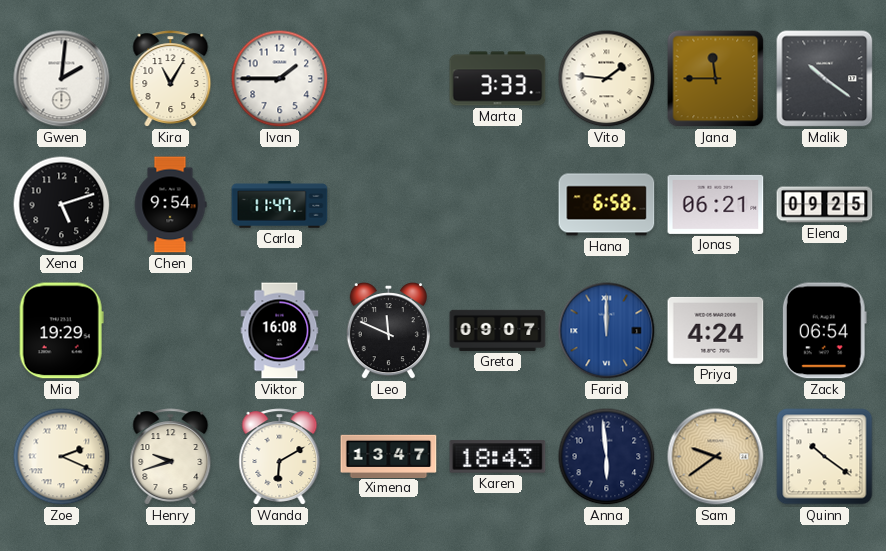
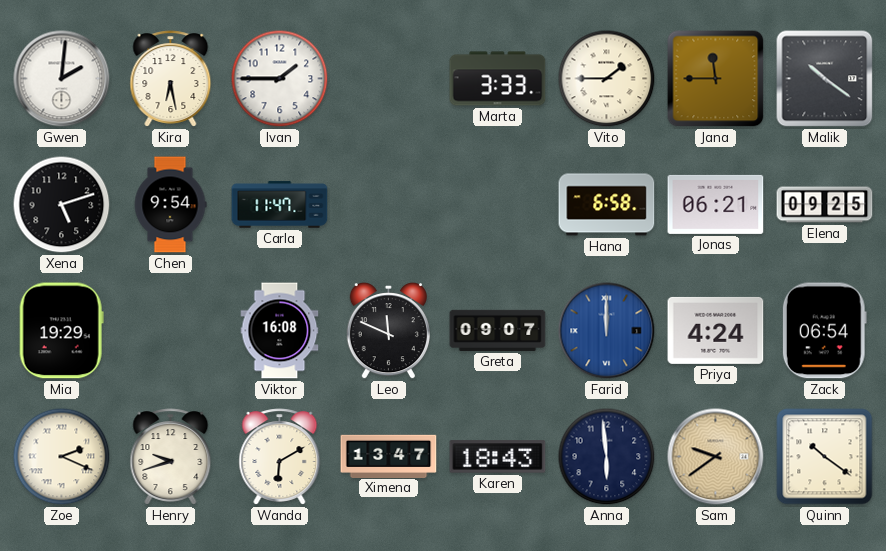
Kira: 11:05 -> 6:28
Vito: 1:46 -> 1:45
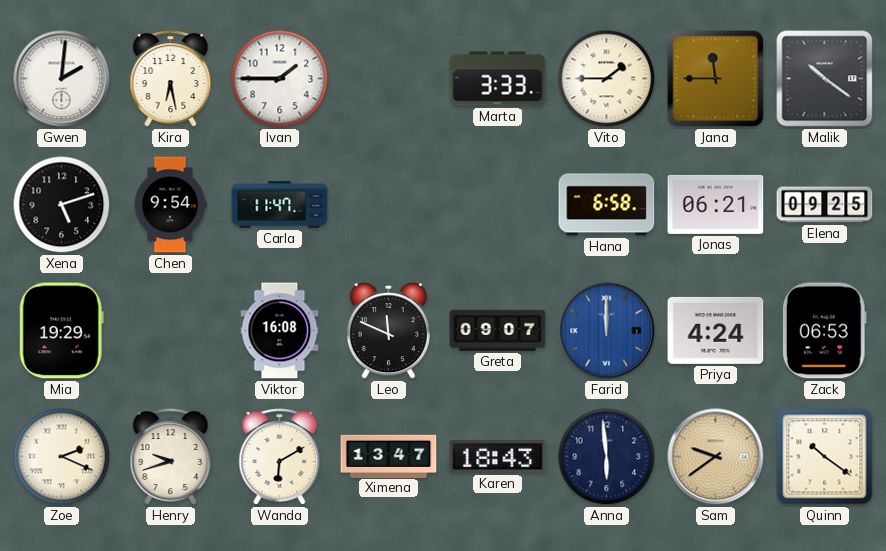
Zack: 06:54 -> 06:53
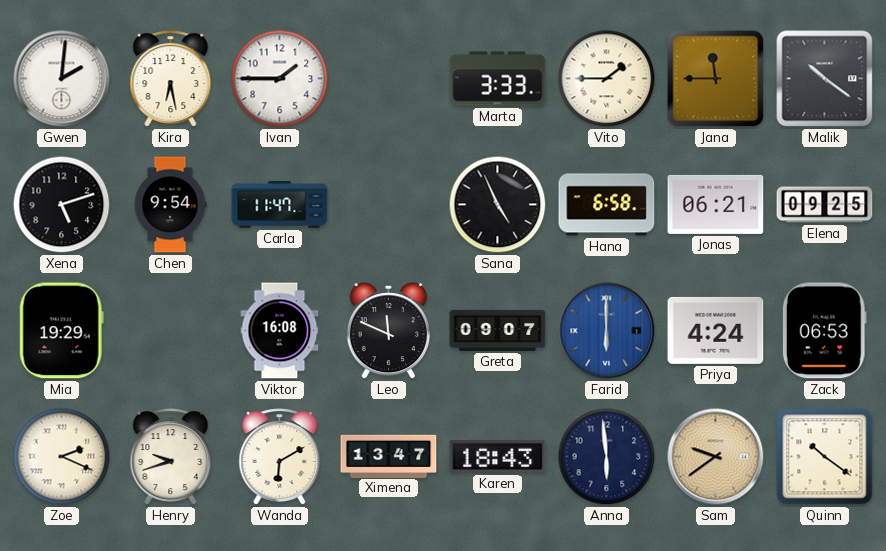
Sana: none -> 4:56
Farid: 12:00 -> 6:00
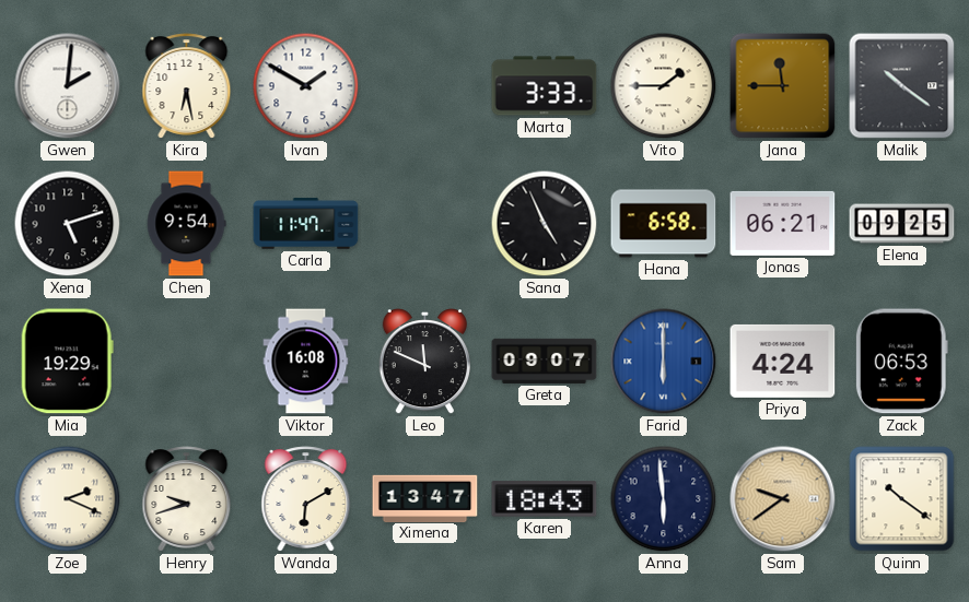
Ivan: 1:45 -> 1:50
